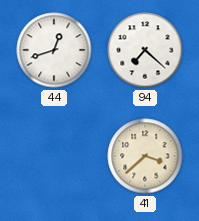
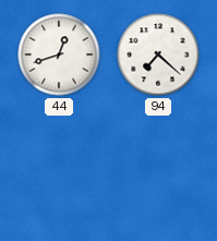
41: 3:38 -> none
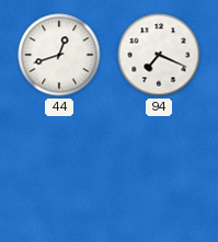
94: 7:22 -> 7:19
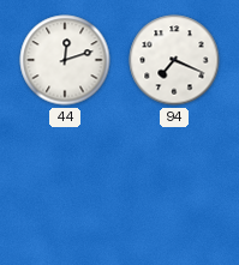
44: 12:42 -> 12:12
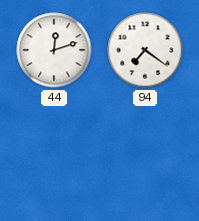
94: 7:19 -> 7:21
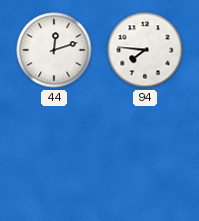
94: 7:21 -> 7:46
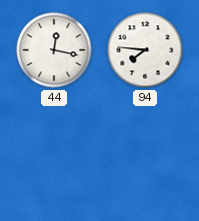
44: 12:12 -> 12:17
